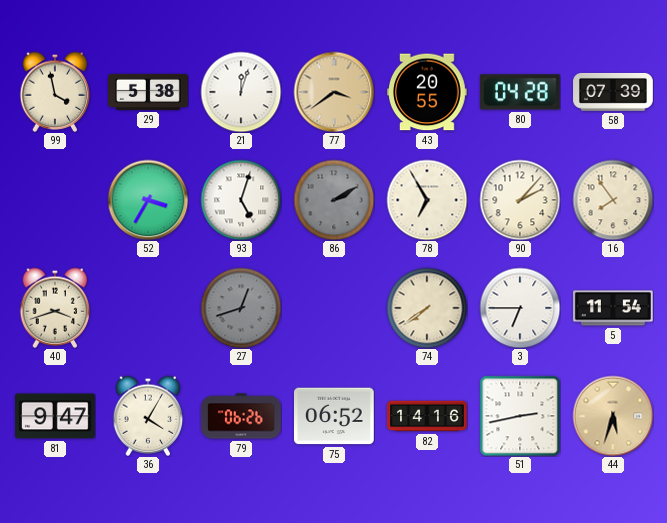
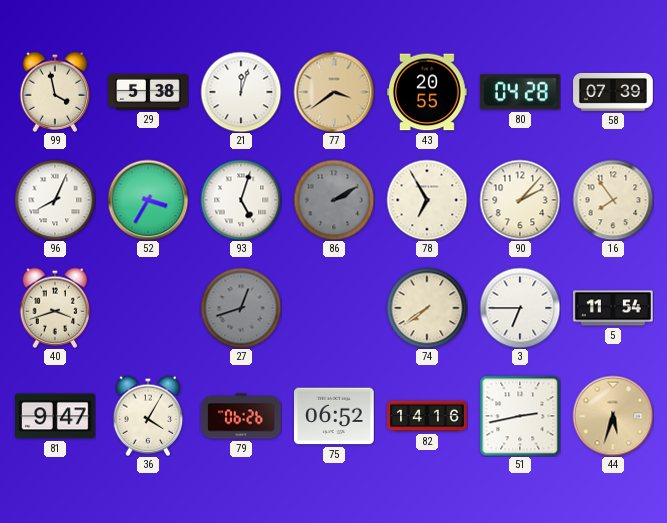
96: none -> 8:04
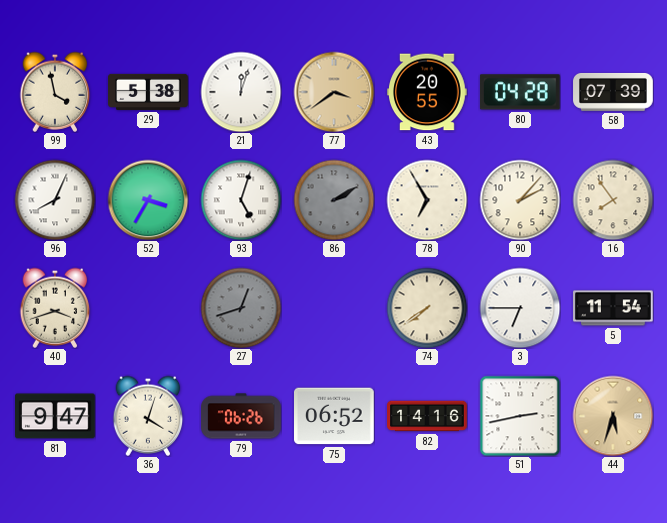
36: 4:05 -> 4:03
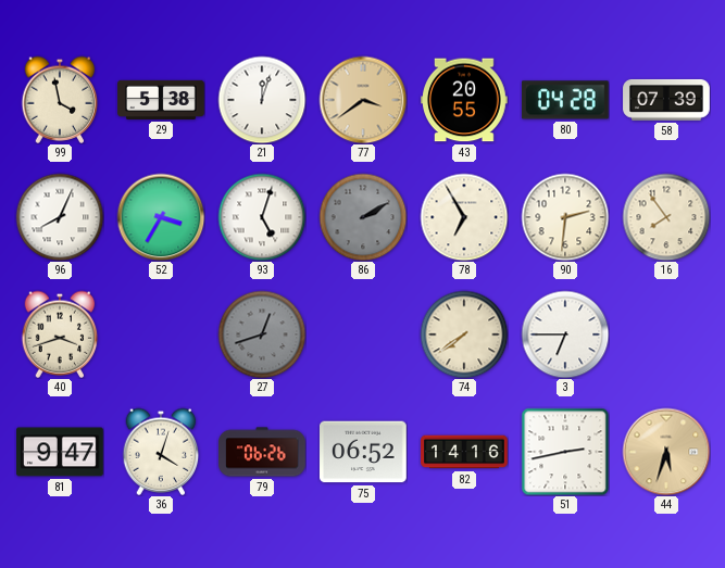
90: 2:07 -> 2:31
5: 11:54 -> none
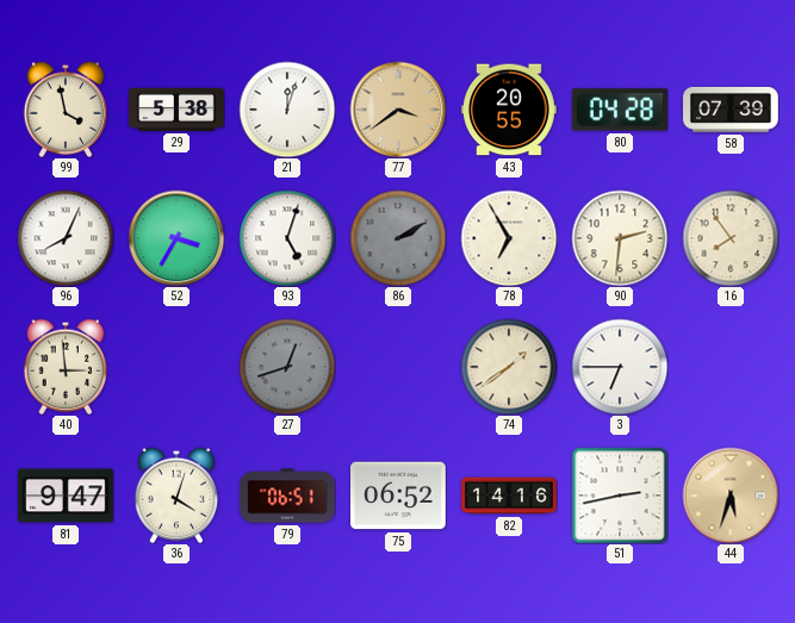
40: 3:42 -> 2:59
74: 7:39 -> 1:39
79: 06:26 -> 06:51
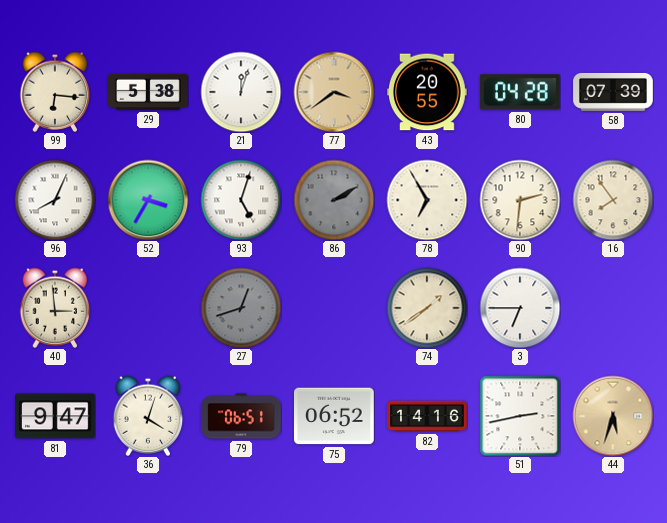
99: 3:58 -> 6:16
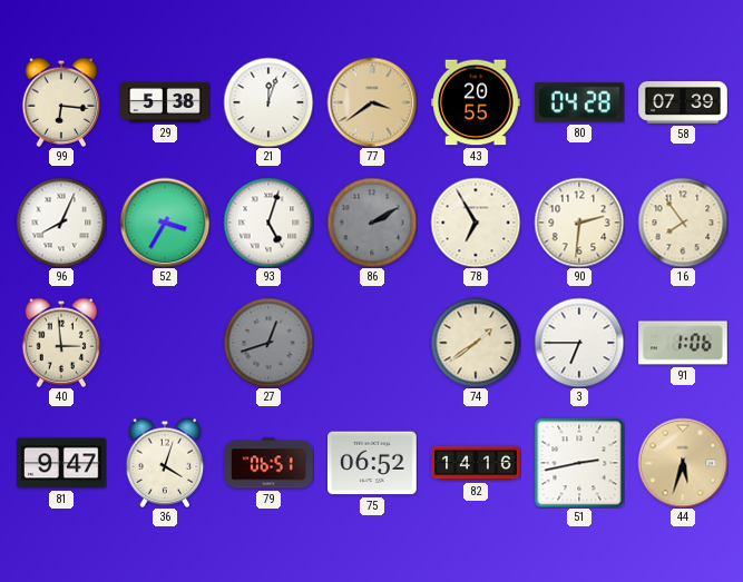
91: none -> 1:06
